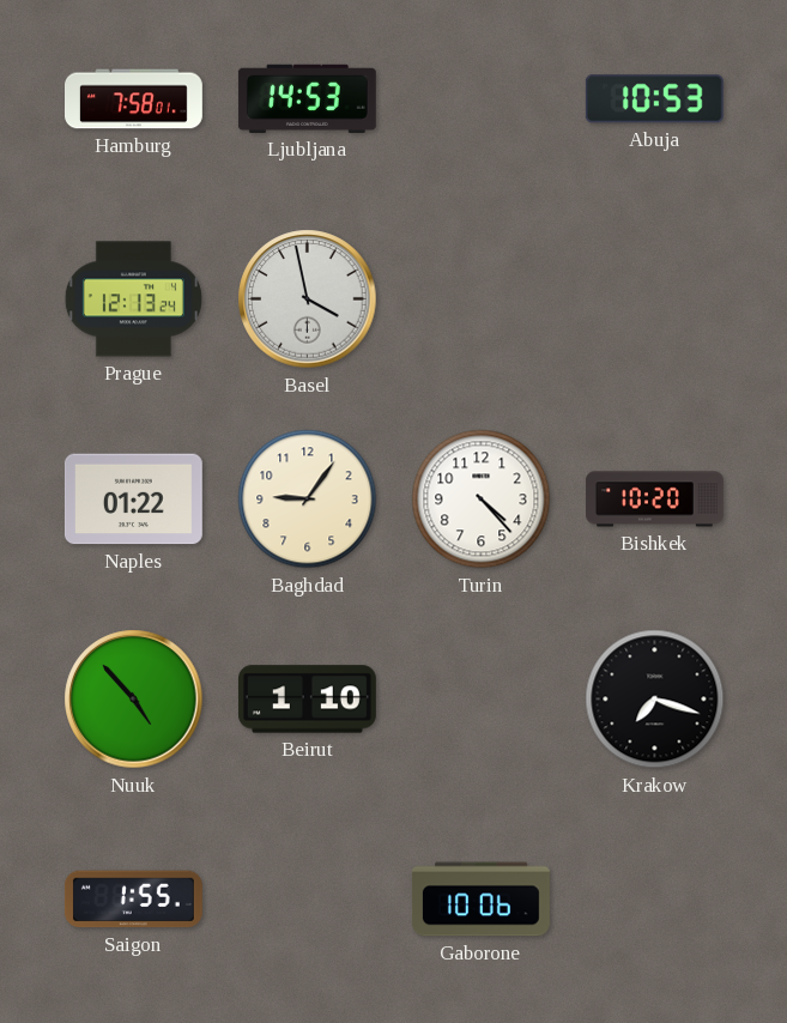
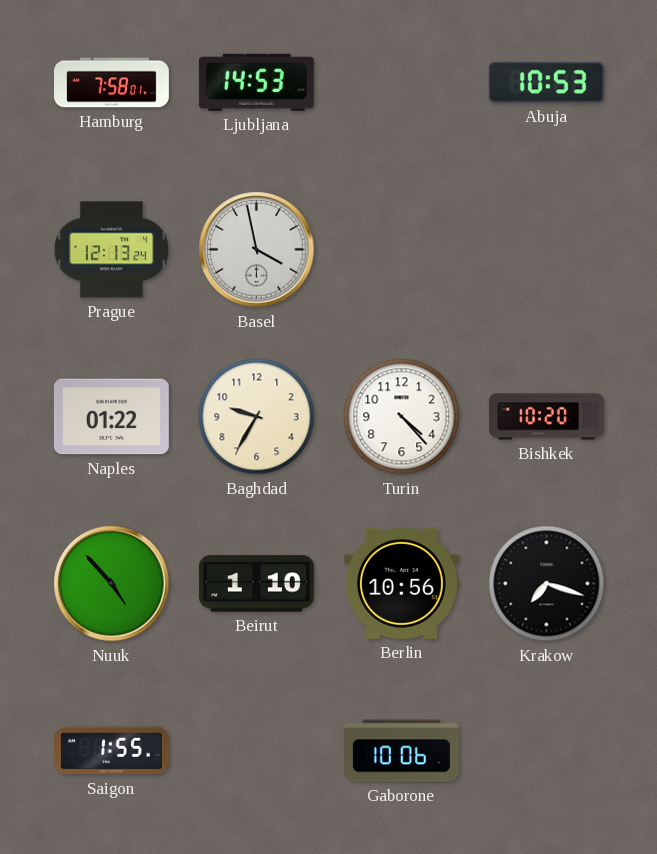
Baghdad: 9:06 -> 9:35
Berlin: none -> 10:56
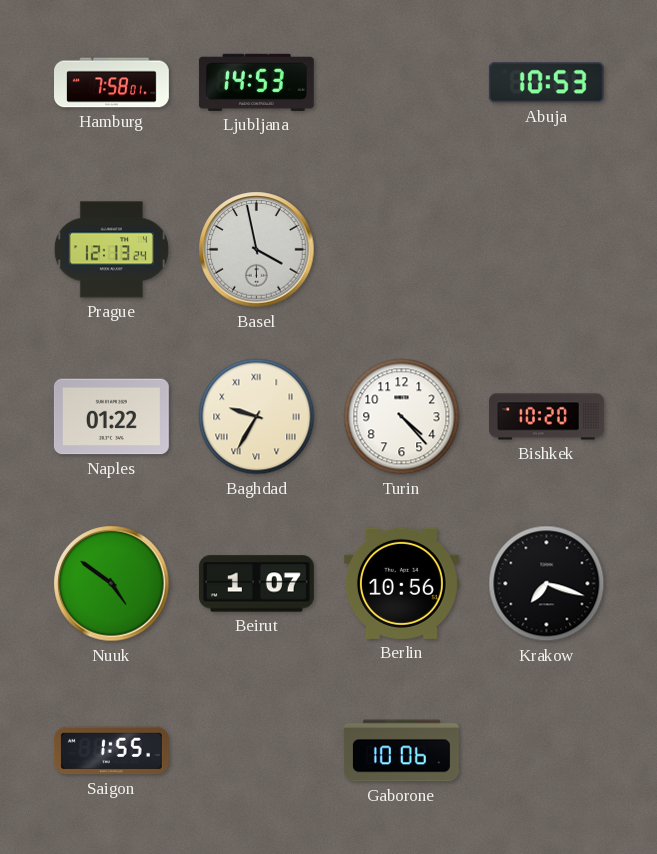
Baghdad numerals: Arabic -> Roman
Nuuk: 4:53 -> 4:51
Beirut: 1:10 -> 1:07
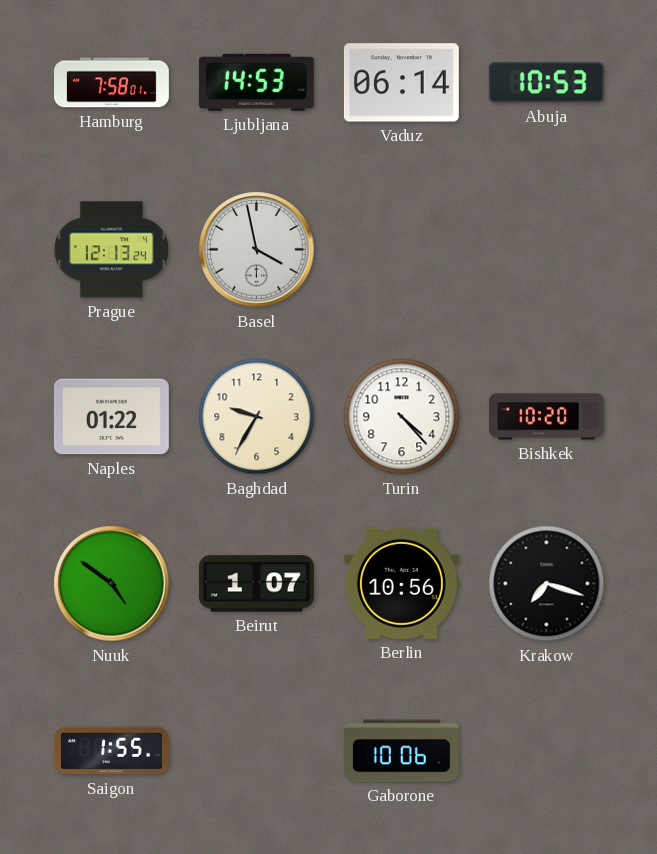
Vaduz: none -> 06:14
Baghdad numerals: Roman -> Arabic
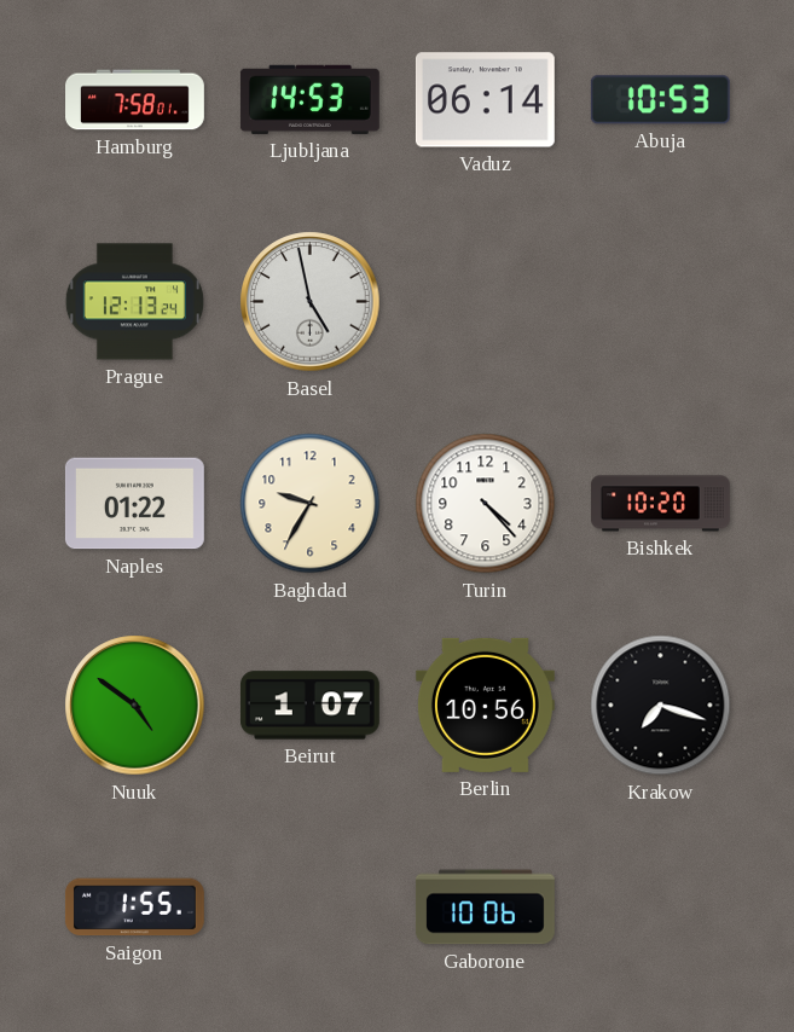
Basel: 3:58 -> 4:58
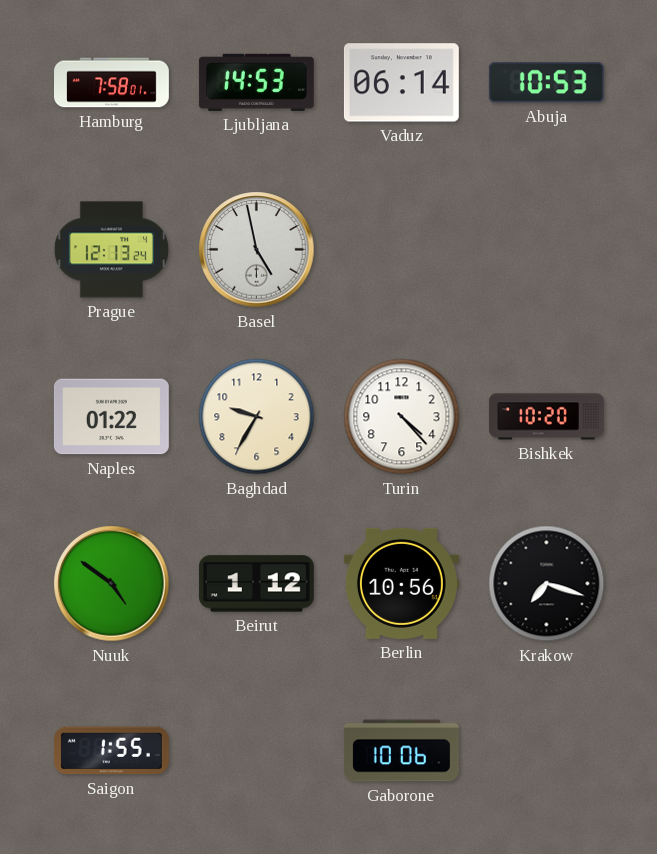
Beirut: 1:07 -> 1:12
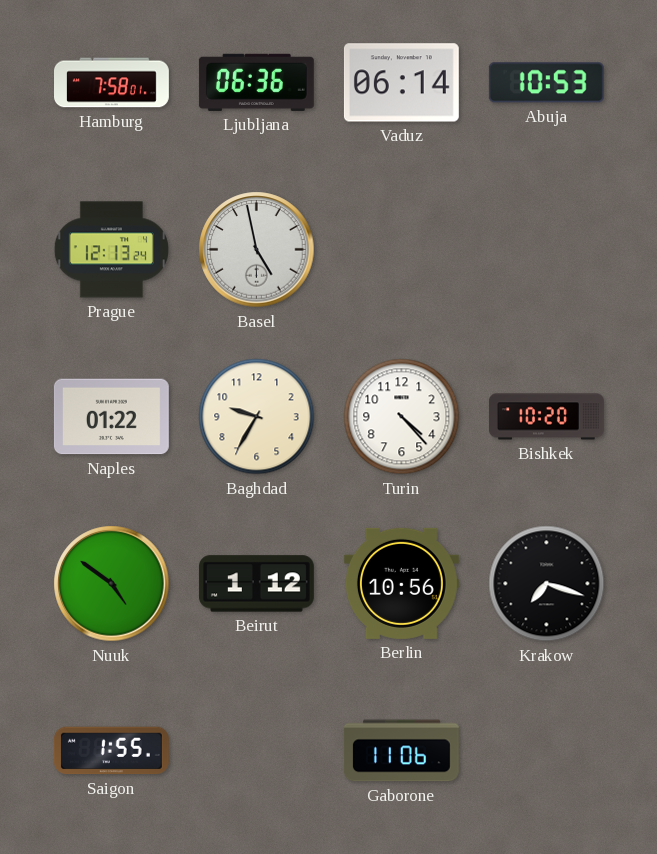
Ljubljana: 14:53 -> 06:36
Gaborone: 10:06 -> 11:06
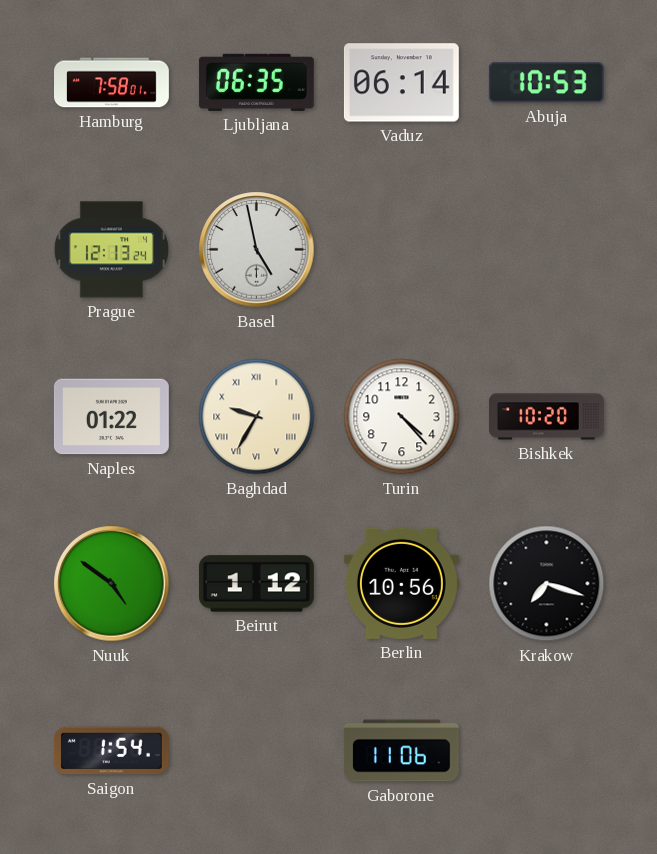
Ljubljana: 06:36 -> 06:35
Baghdad numerals: Arabic -> Roman
Saigon: 1:55 -> 1:54
